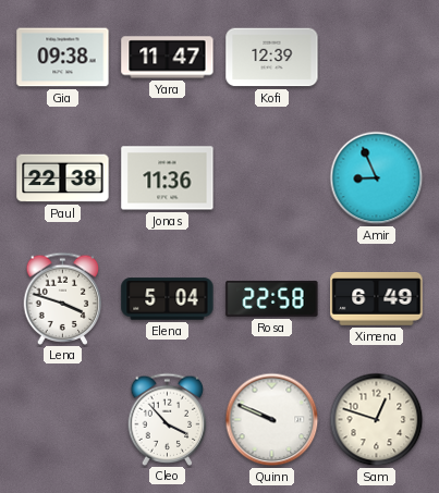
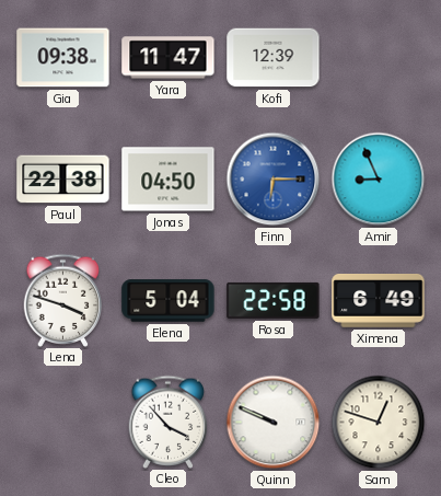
Jonas: 11:36 -> 04:50
Finn: none -> 6:15
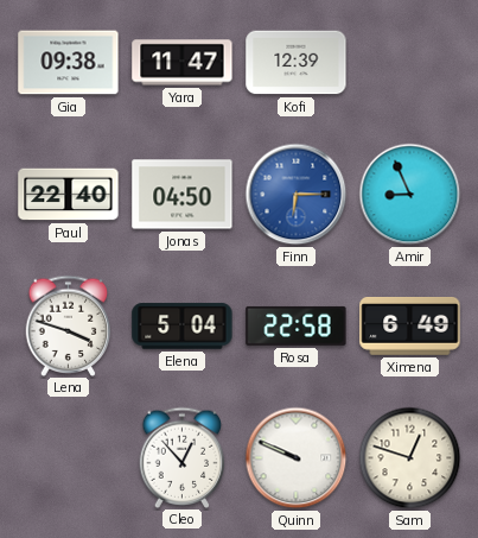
Paul: 22:38 -> 22:40
Cleo: 3:53 -> 12:53
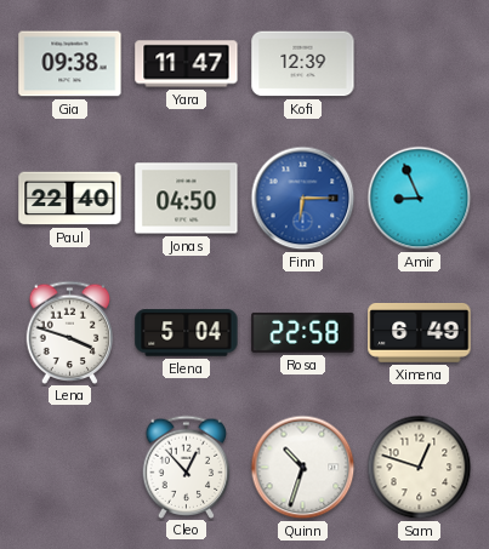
Quinn: 9:49 -> 10:33
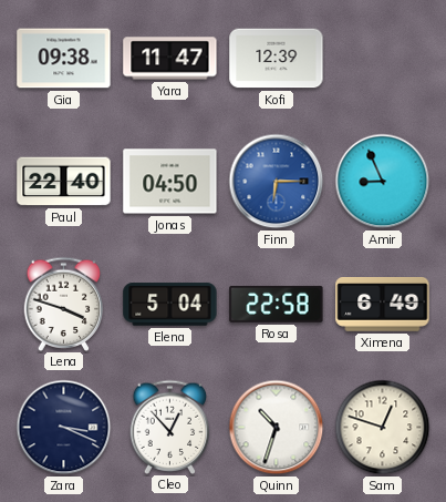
Zara: none -> 3:19
